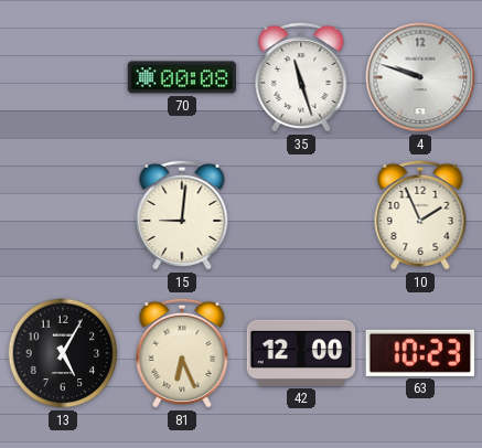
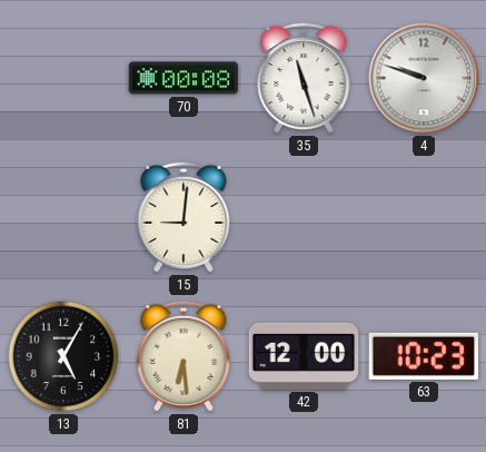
10: 1:56 -> none
81: 6:26 -> 6:29
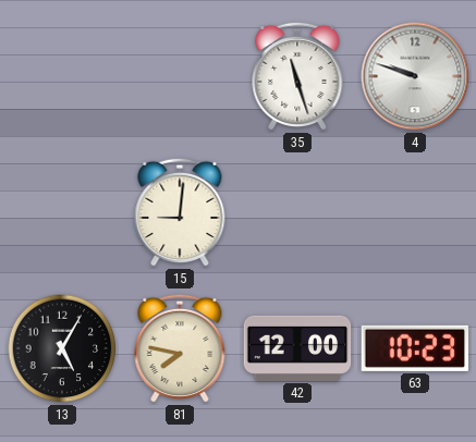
70: 00:08 -> none
81: 6:29 -> 7:47
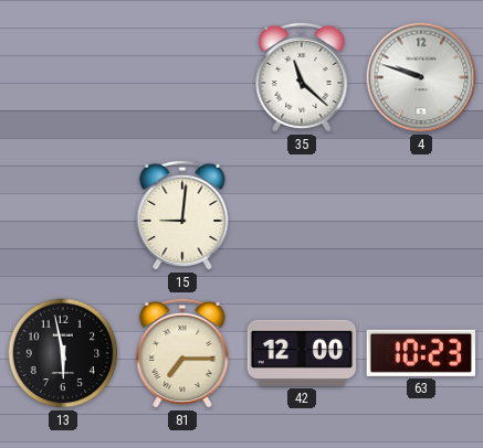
35: 11:27 -> 11:22
13: 5:05 -> 5:58
81: 7:47 -> 7:15
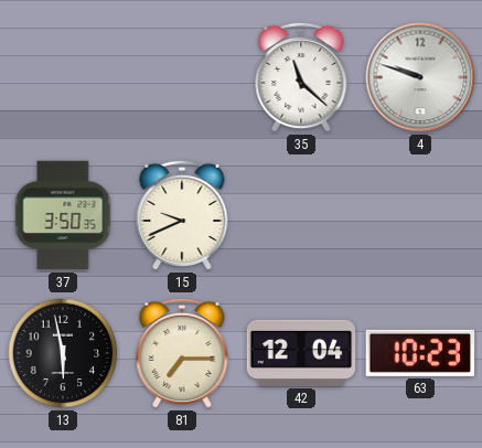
37: none -> 3:50
15: 9:01 -> 9:41
42: 12:00 -> 12:04
